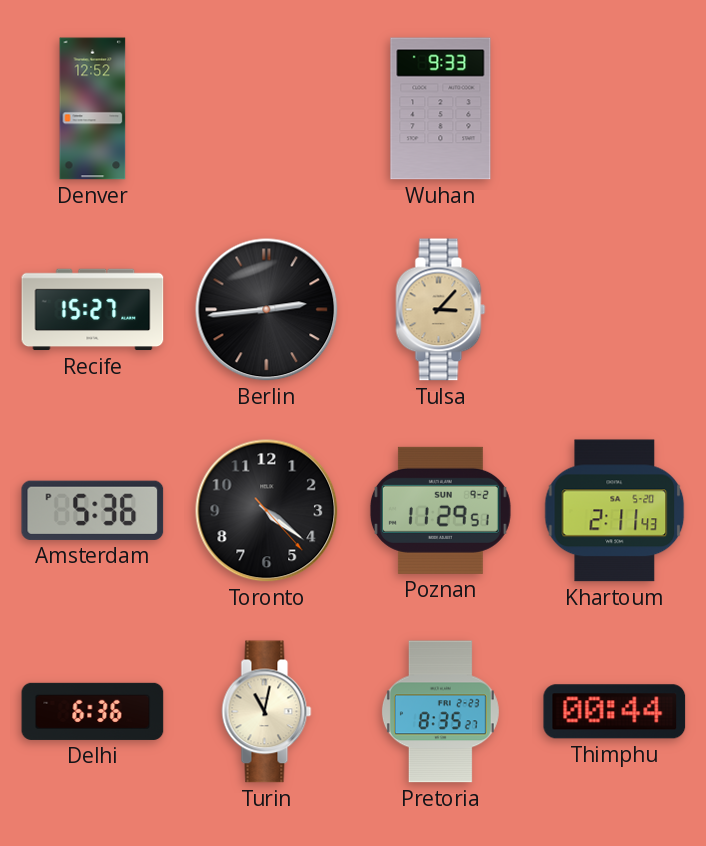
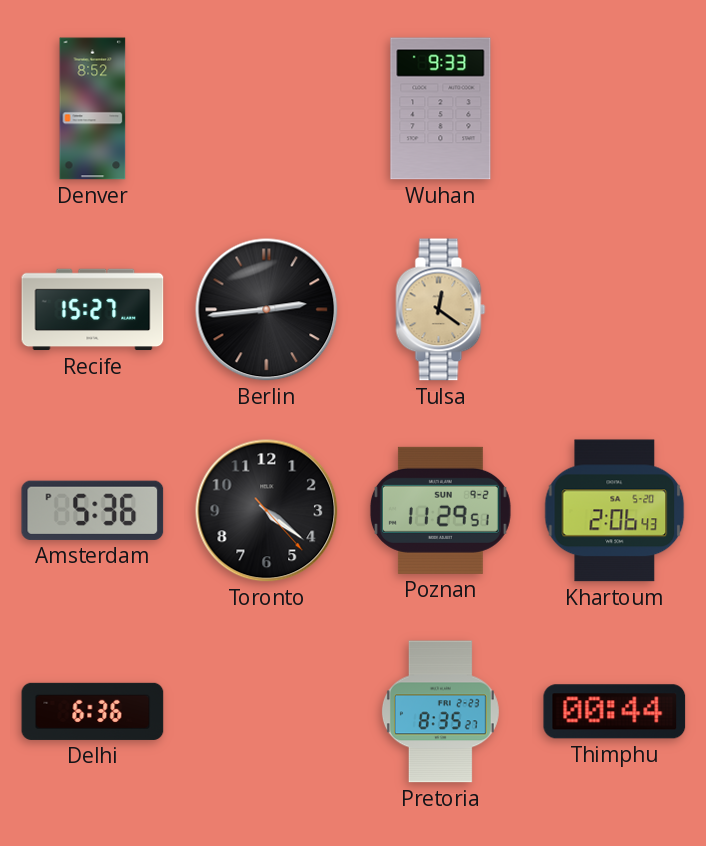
Denver: 12:52 -> 8:52
Tulsa: 3:07 -> 12:21
Khartoum: 2:11 -> 2:06
Turin: 11:02 -> none
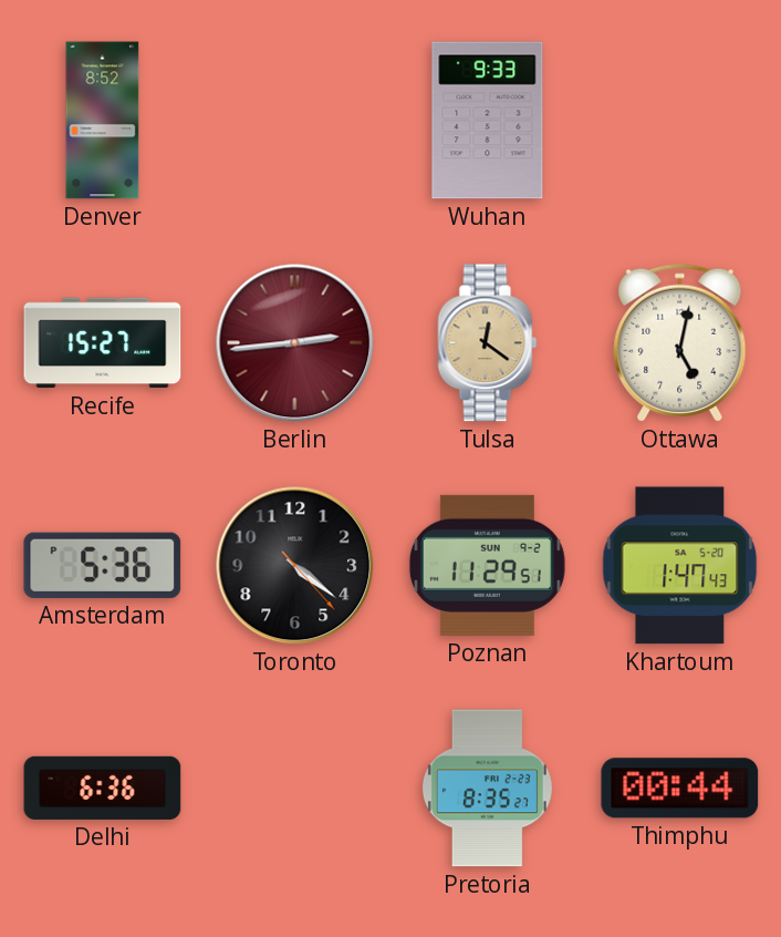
Berlin dial: black -> burgundy
Ottawa: none -> 5:02
Khartoum: 2:06 -> 1:47
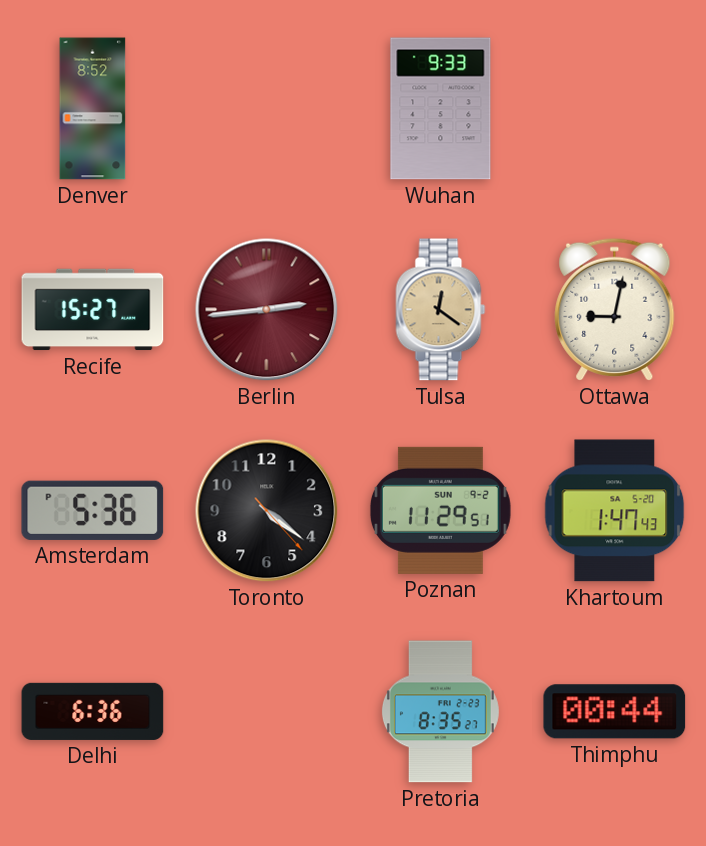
Ottawa: 5:02 -> 9:02
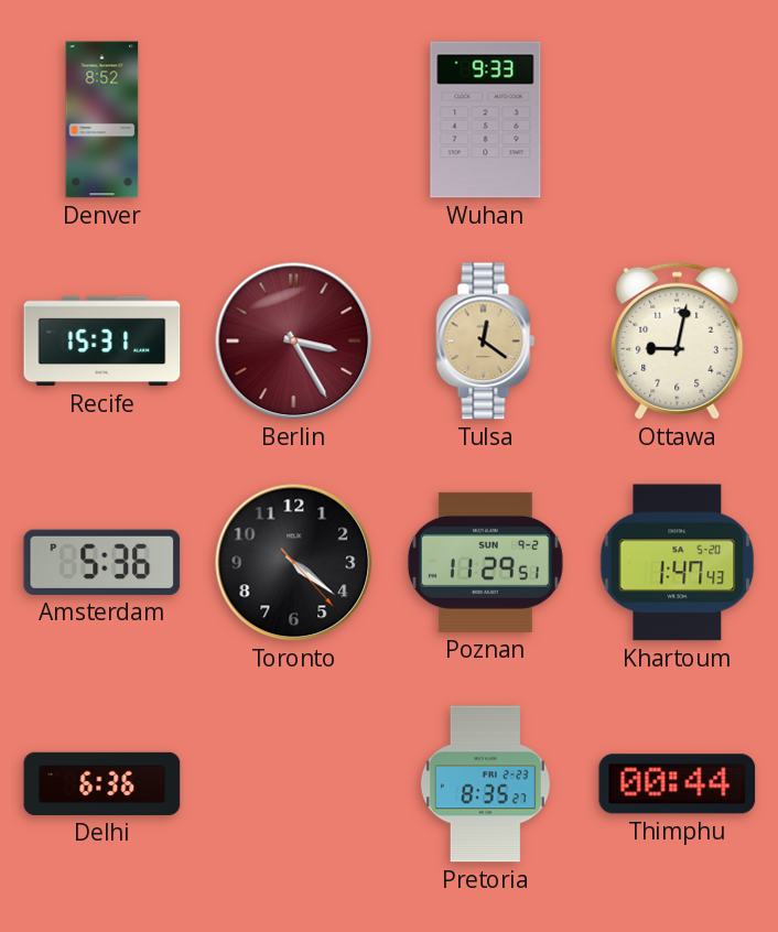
Recife: 15:27 -> 15:31
Berlin: 2:44 -> 3:25
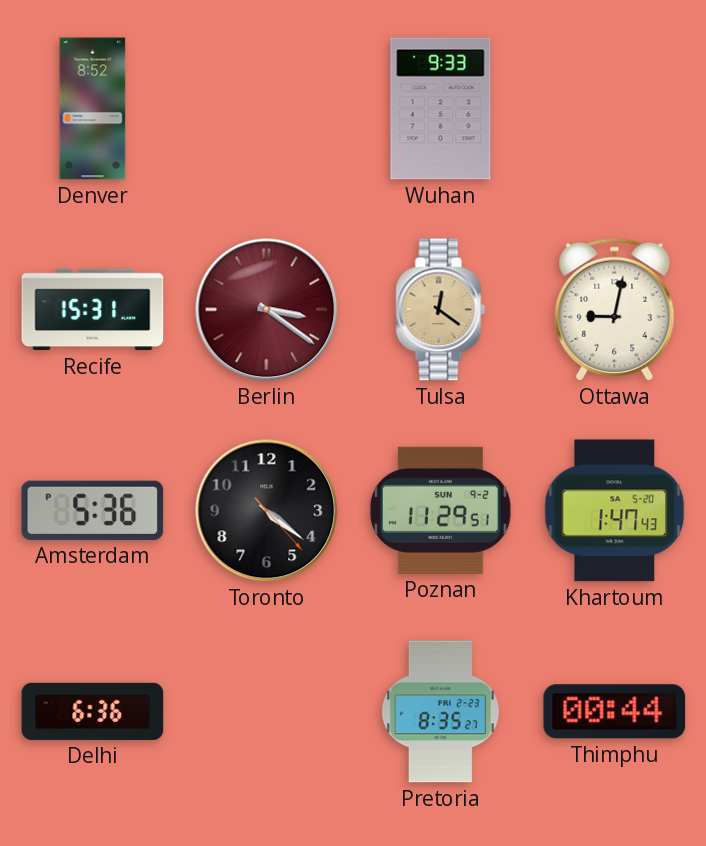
Berlin: 3:25 -> 3:21
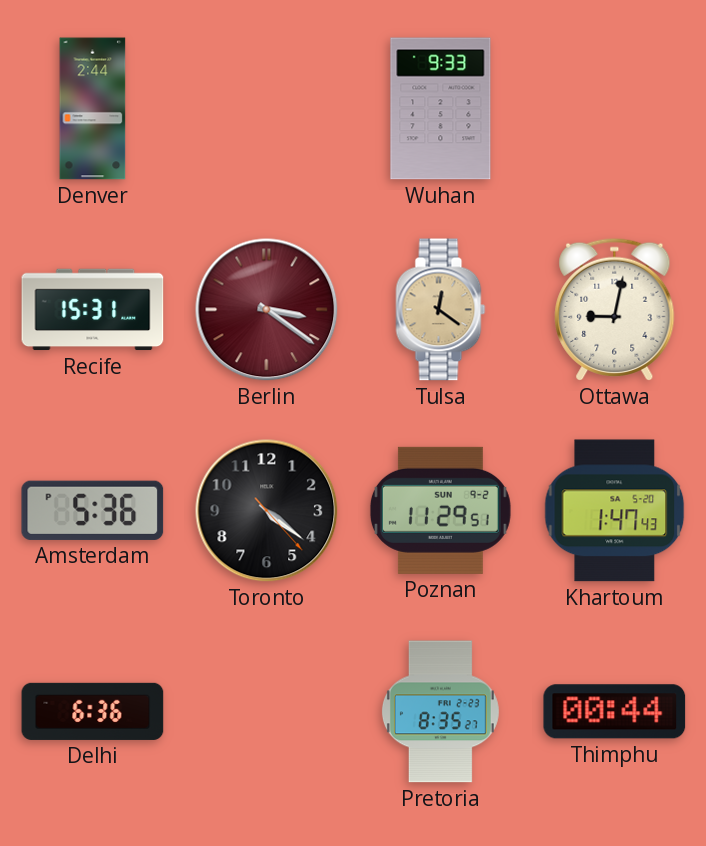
Denver: 8:52 -> 2:44
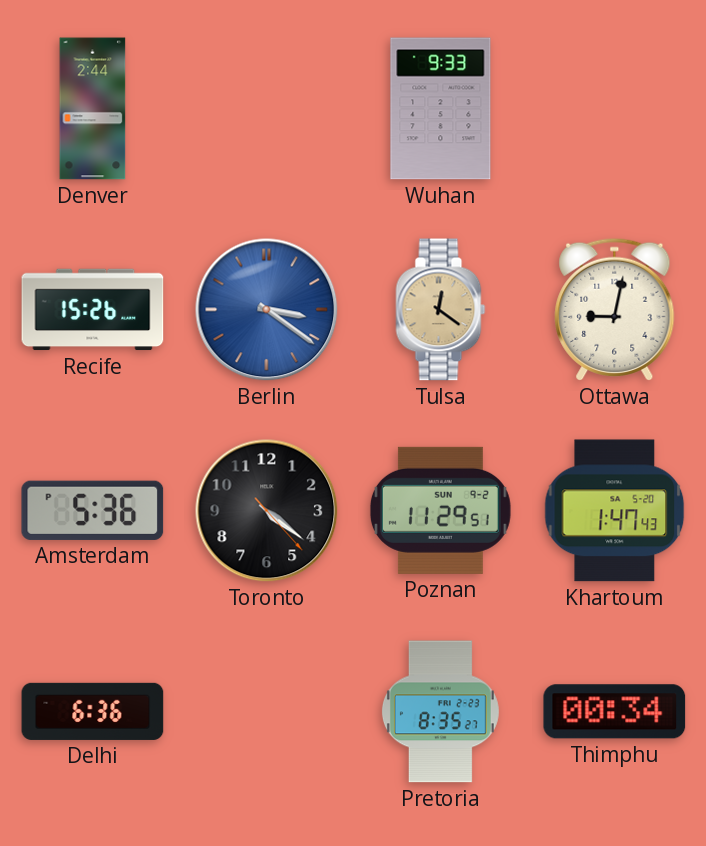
Recife: 15:31 -> 15:26
Berlin dial: burgundy -> blue
Thimphu: 00:44 -> 00:34
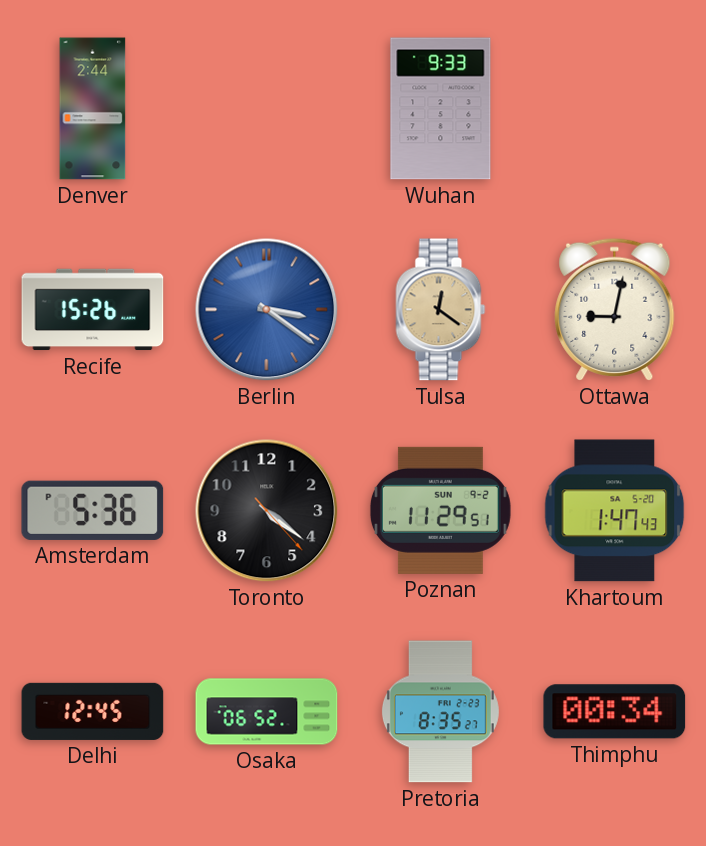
Delhi: 6:36 -> 12:45
Osaka: none -> 06:52
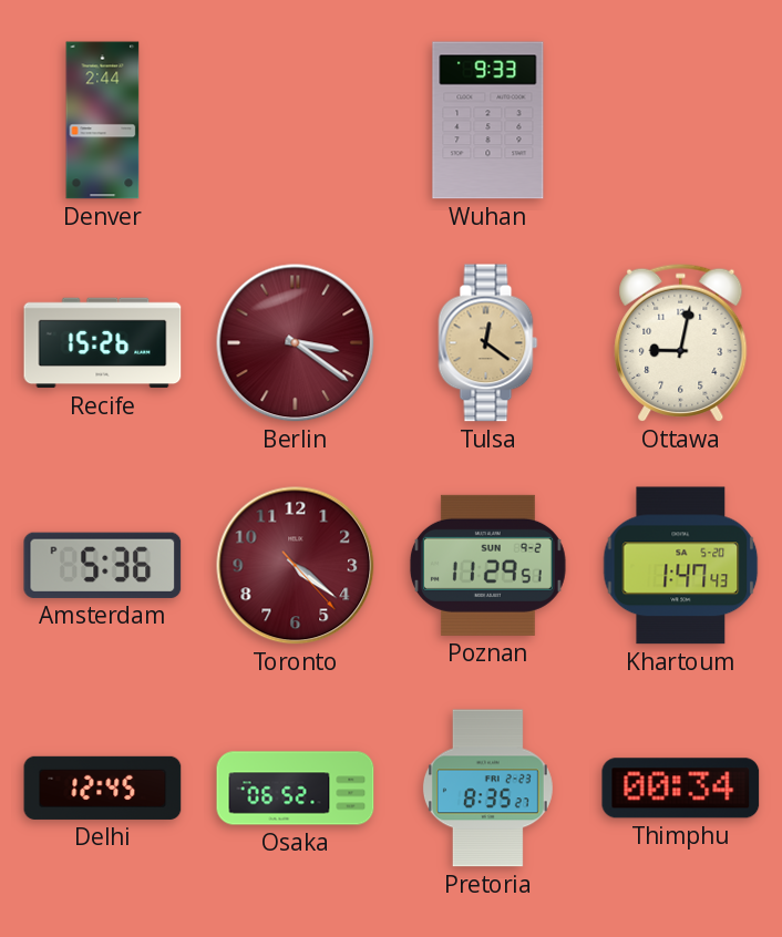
Berlin dial: blue -> burgundy
Toronto dial: black -> burgundy
